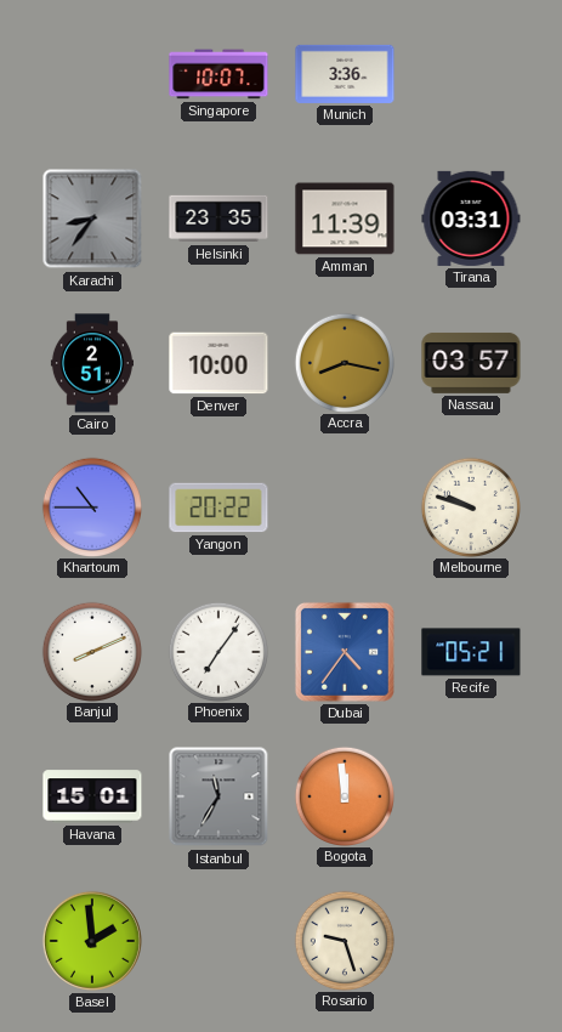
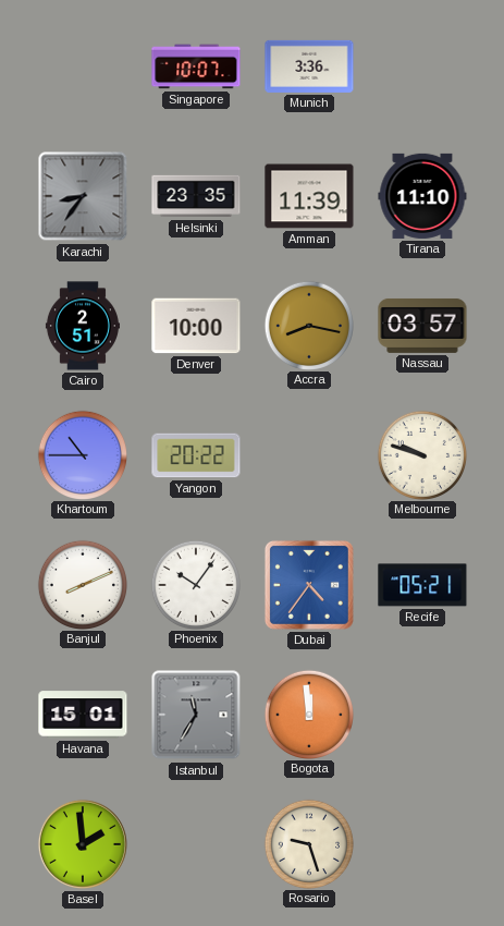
Tirana: 03:31 -> 11:10
Phoenix: 7:06 -> 10:06
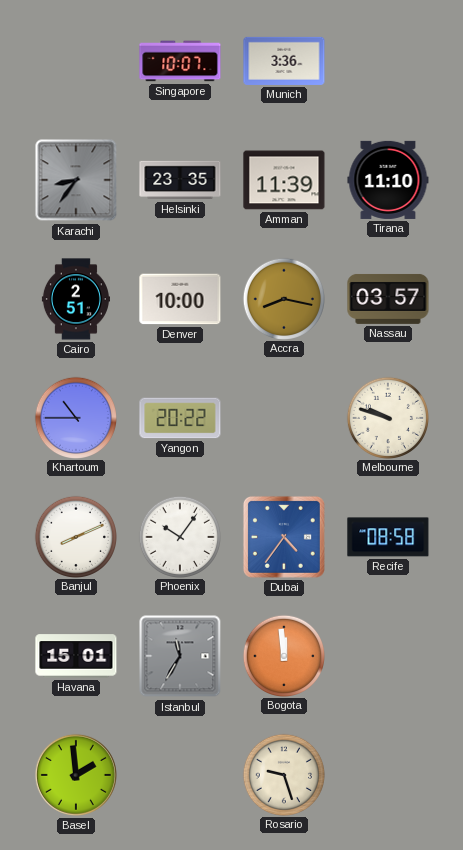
Recife: 05:21 -> 08:58
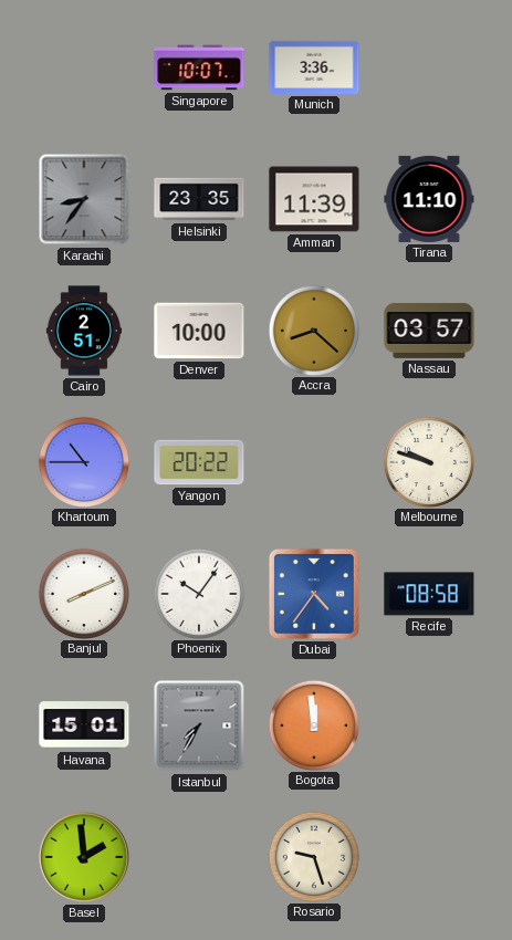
Accra: 8:17 -> 8:22
Istanbul: 11:35 -> 7:35
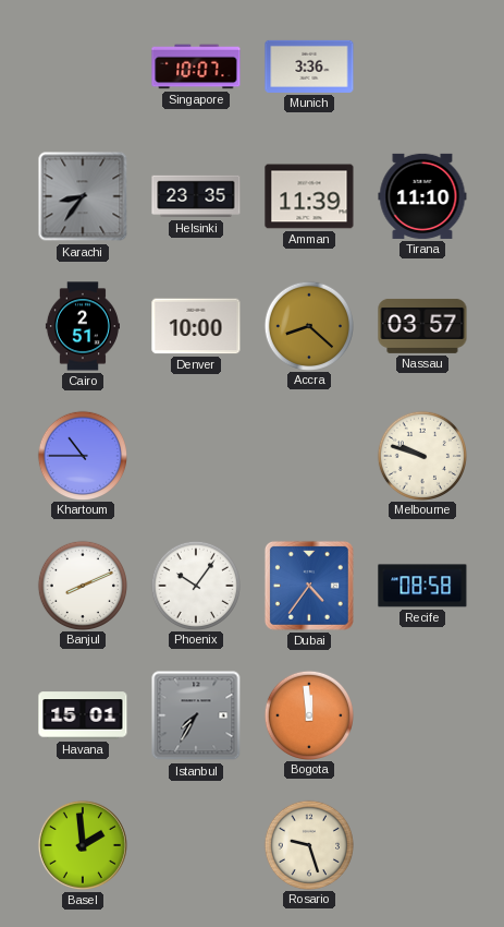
Yangon: 20:22 -> none
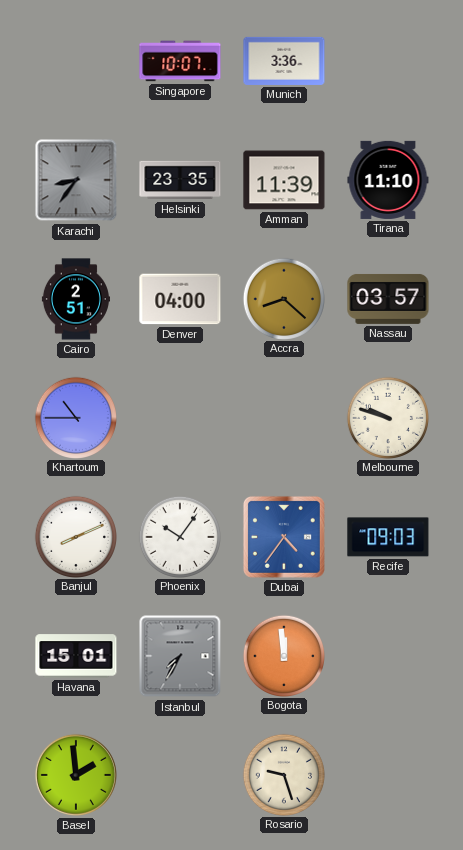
Denver: 10:00 -> 04:00
Recife: 08:58 -> 09:03
